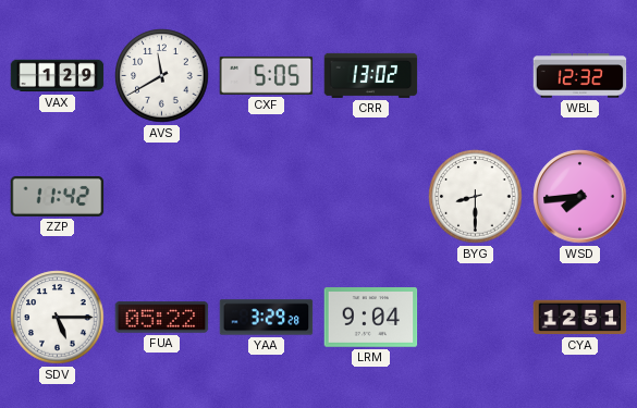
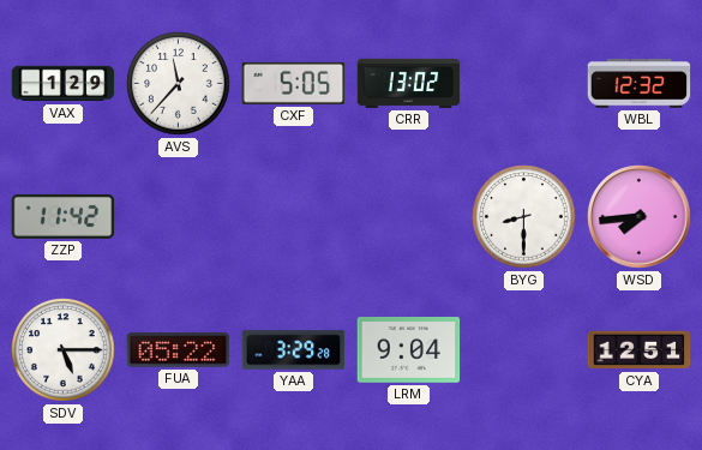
AVS: 11:40 -> 11:37
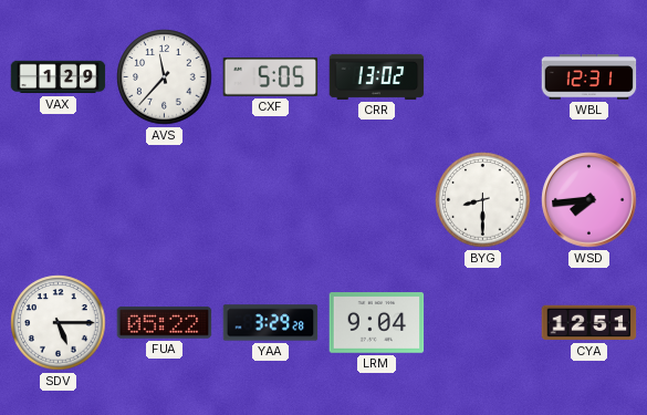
WBL: 12:32 -> 12:31
ZZP: 11:42 -> none
